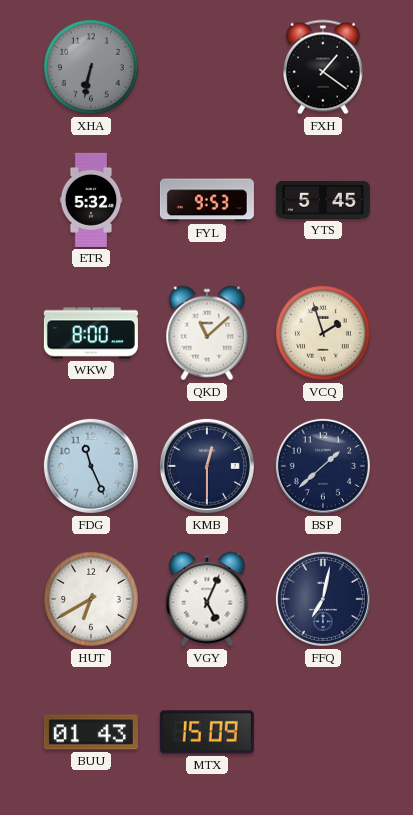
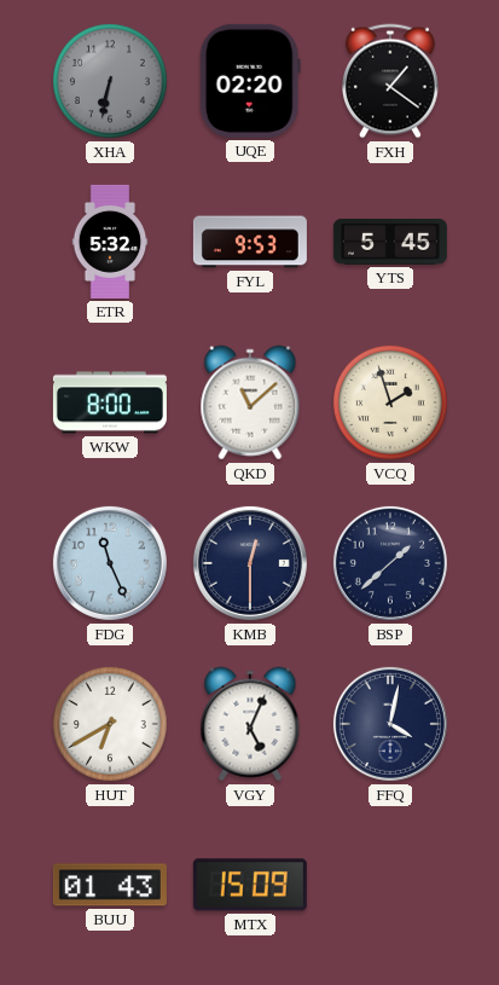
UQE: none -> 02:20
FFQ: 7:02 -> 4:02
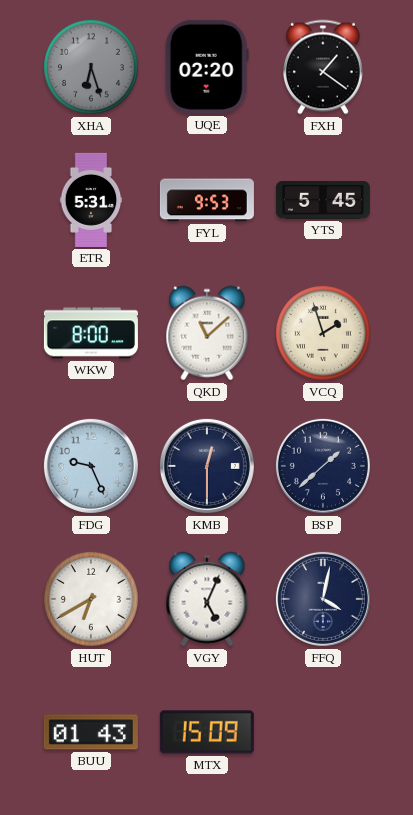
XHA: 6:32 -> 6:27
ETR: 5:32 -> 5:31
FDG: 11:26 -> 9:26
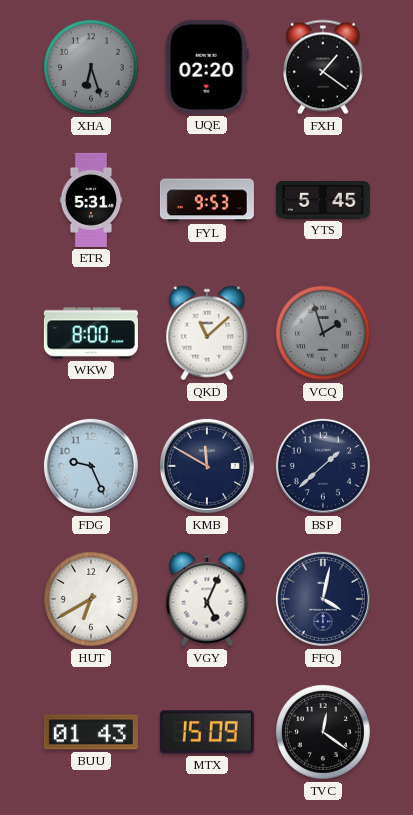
VCQ dial: cream -> grey
KMB: 12:30 -> 11:50
TVC: none -> 12:21
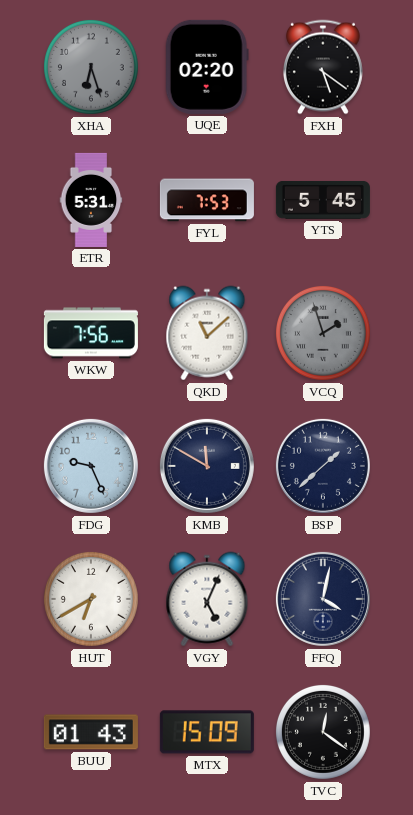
FXH: 1:21 -> 5:21
FYL: 9:53 -> 7:53
WKW: 8:00 -> 7:56
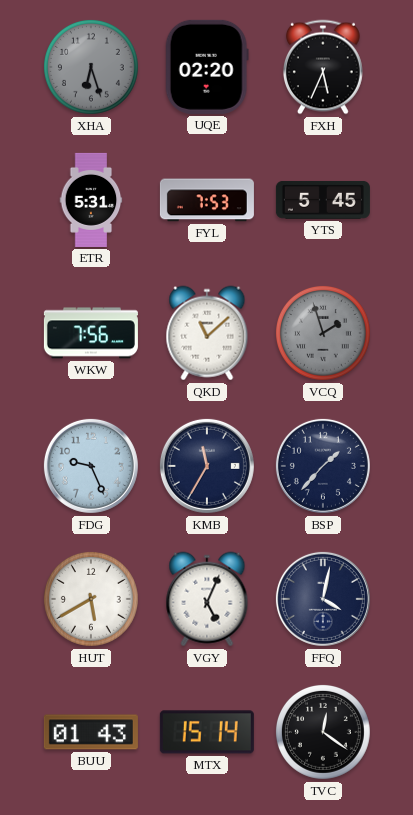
FXH: 5:21 -> 5:34
KMB: 11:50 -> 11:35
BSP: 1:38 -> 1:37
HUT: 6:40 -> 5:40
MTX: 15:09 -> 15:14
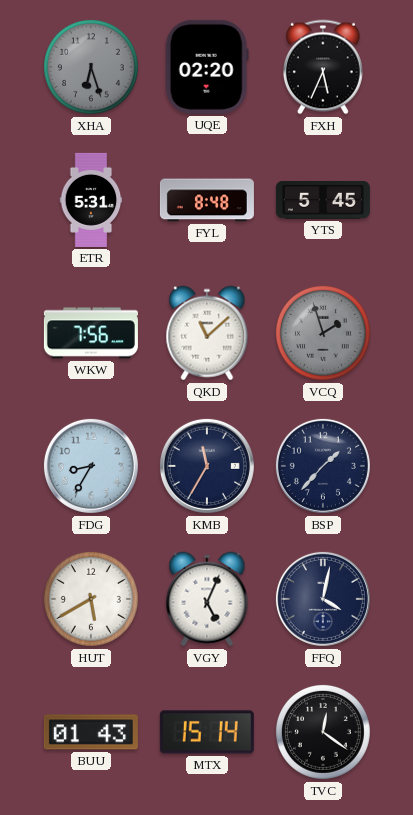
FYL: 7:53 -> 8:48
FDG: 9:26 -> 8:35
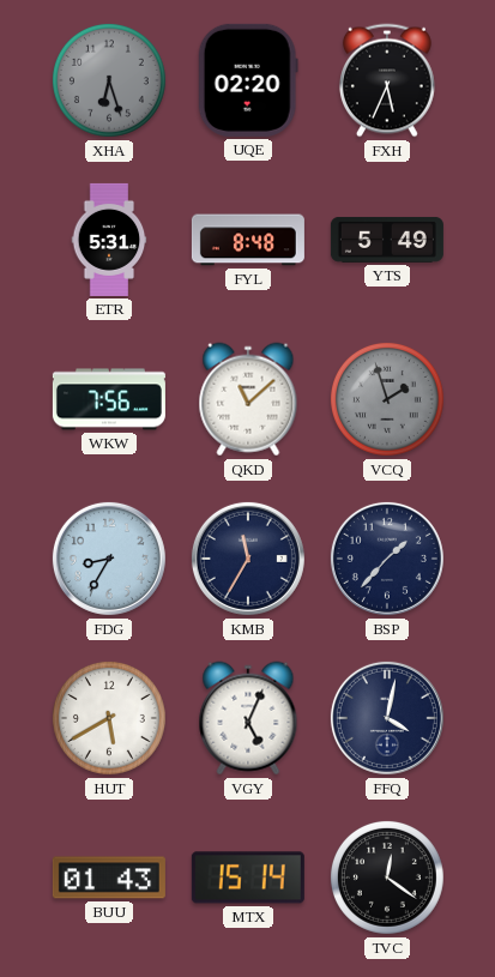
YTS: 5:45 -> 5:49
